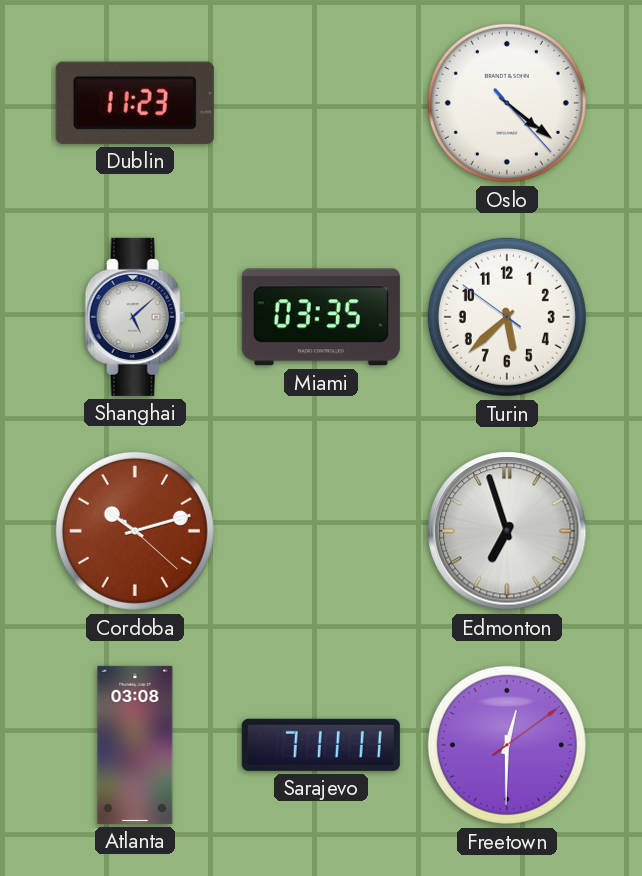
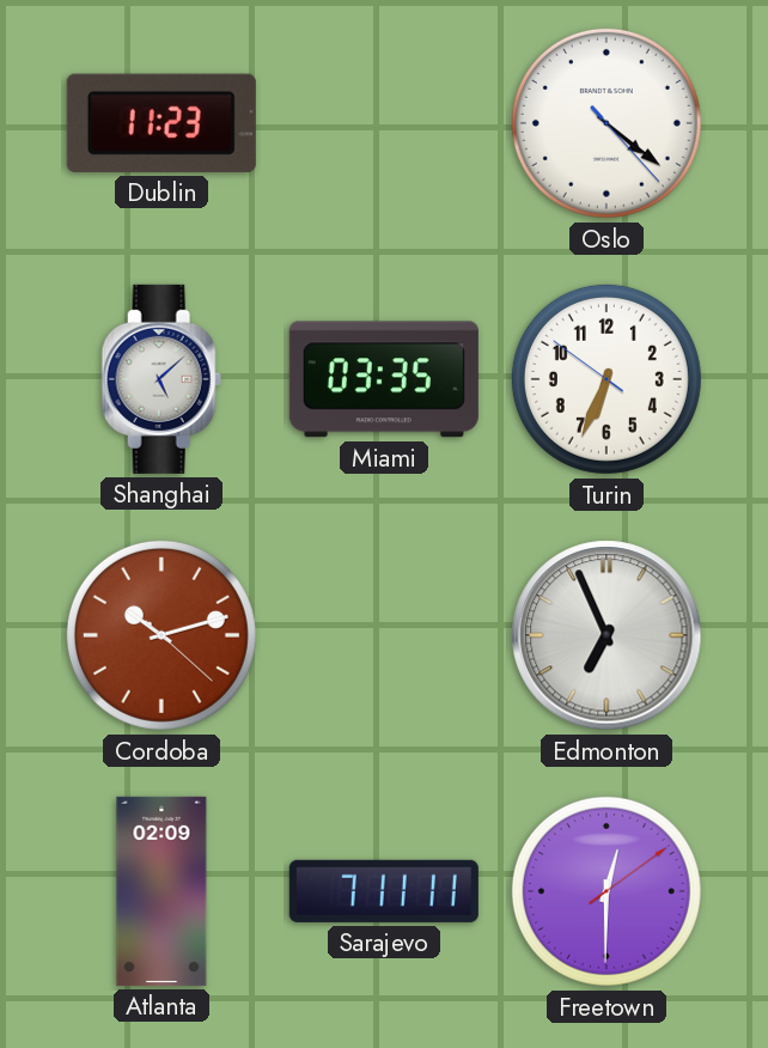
Turin: 5:37 -> 6:33
Edmonton: 6:57 -> 6:56
Atlanta: 03:08 -> 02:09
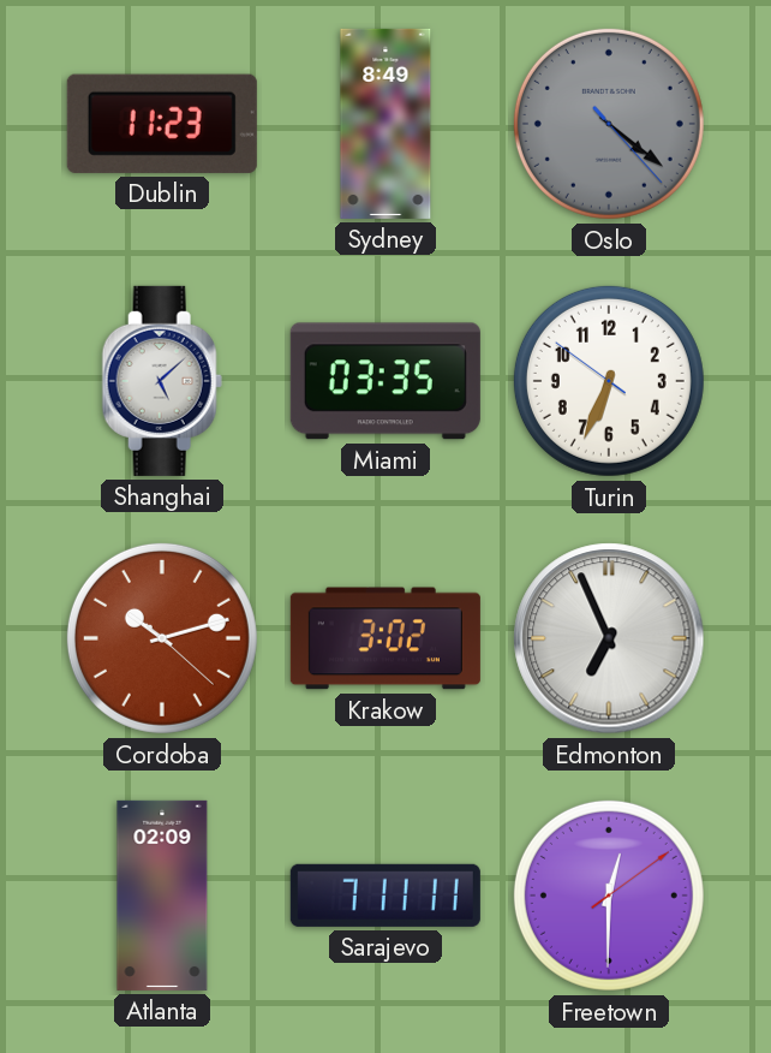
Sydney: none -> 8:49
Oslo dial: white -> grey
Krakow: none -> 3:02
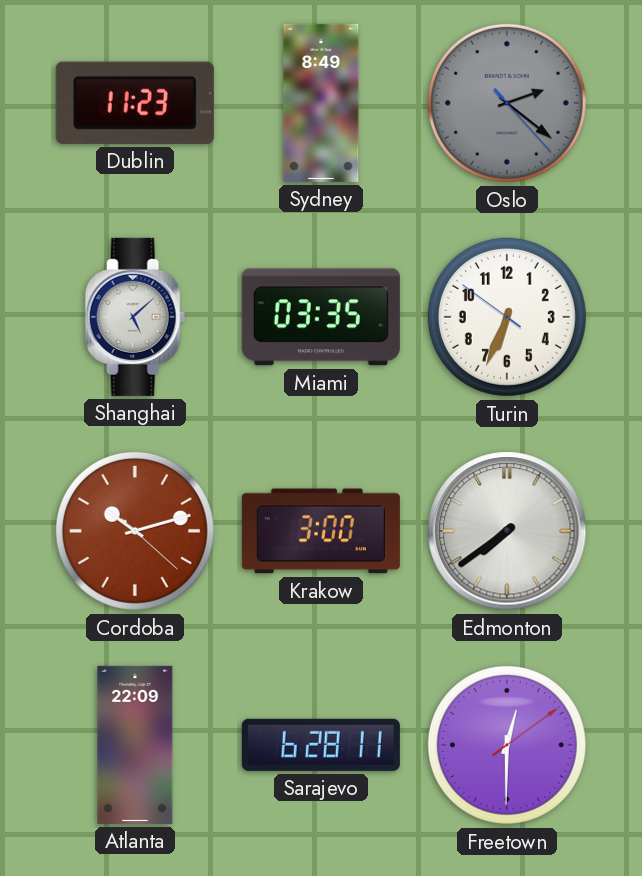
Oslo: 4:21 -> 2:21
Krakow: 3:02 -> 3:00
Edmonton: 6:56 -> 7:39
Atlanta: 02:09 -> 22:09
Sarajevo: 7:11 -> 6:28
